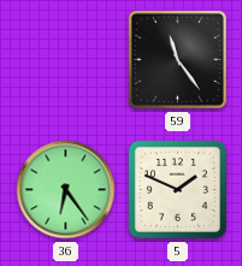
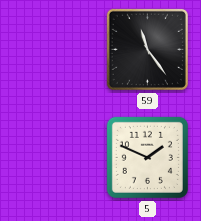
36: 6:24 -> none
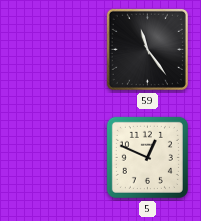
5: 1:49 -> 12:49
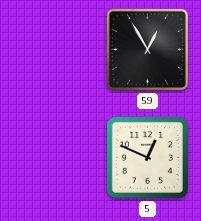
59: 11:24 -> 12:55
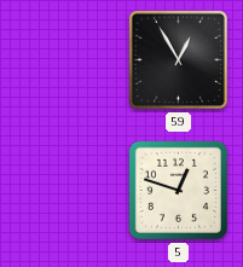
5: 12:49 -> 12:48
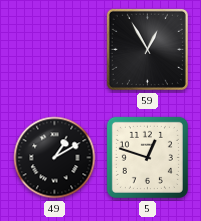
49: none -> 1:10
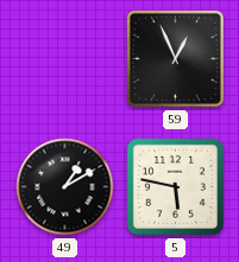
59: 12:55 -> 12:56
5: 12:48 -> 5:47
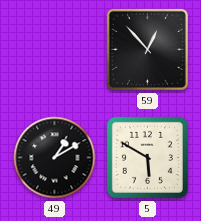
59: 12:56 -> 12:53
5: 5:47 -> 5:50
